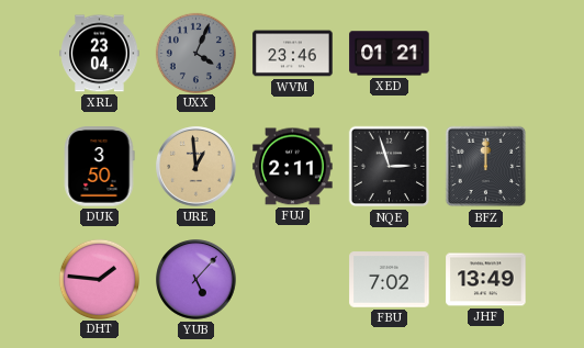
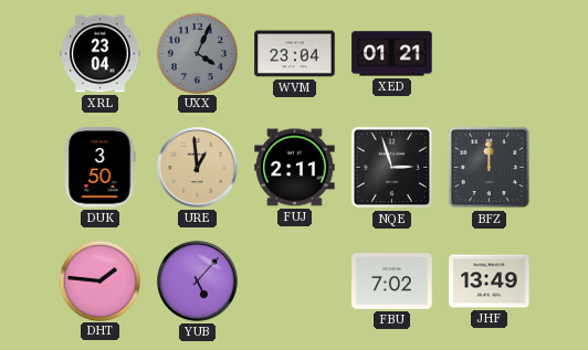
WVM: 23:46 -> 23:04
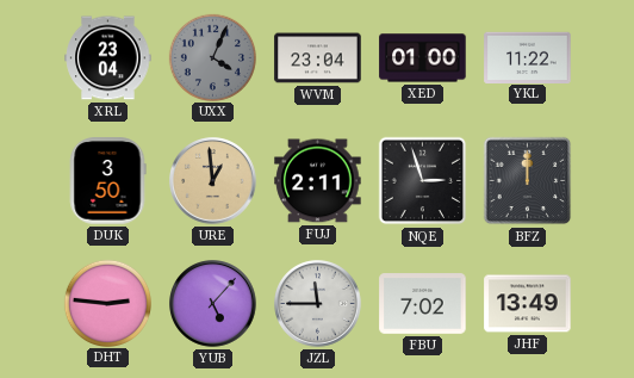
XED: 01:21 -> 01:00
YKL: none -> 11:22
DHT: 1:46 -> 2:46
JZL: none -> 11:45
